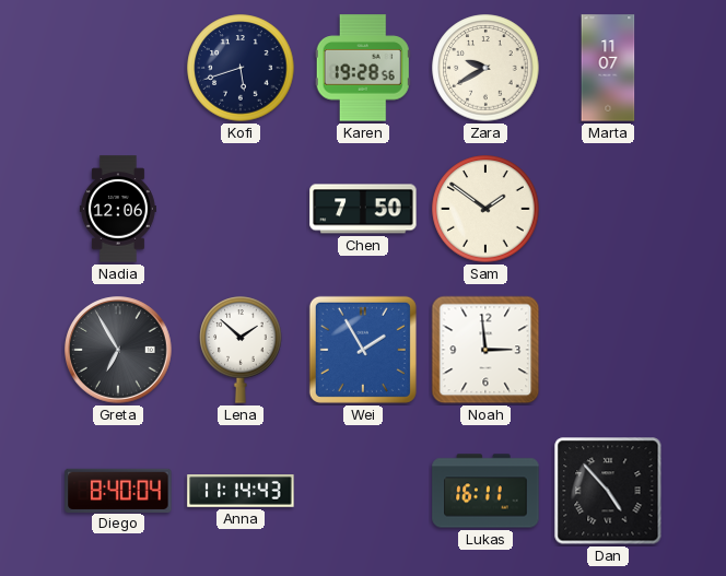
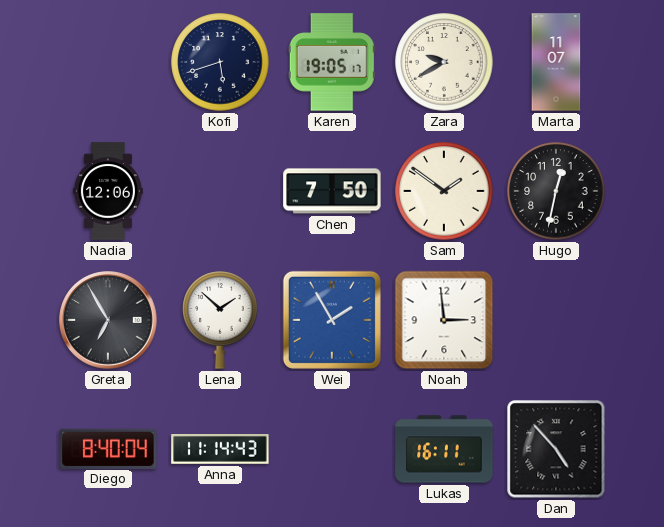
Karen: 19:28 -> 19:05
Hugo: none -> 12:32
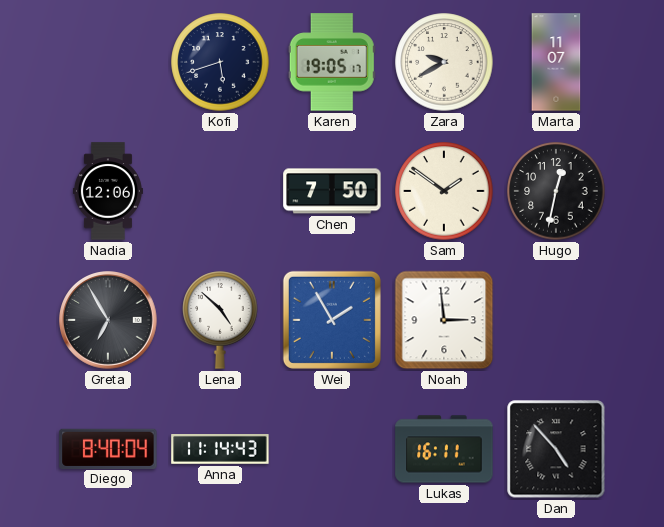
Lena: 1:52 -> 4:52
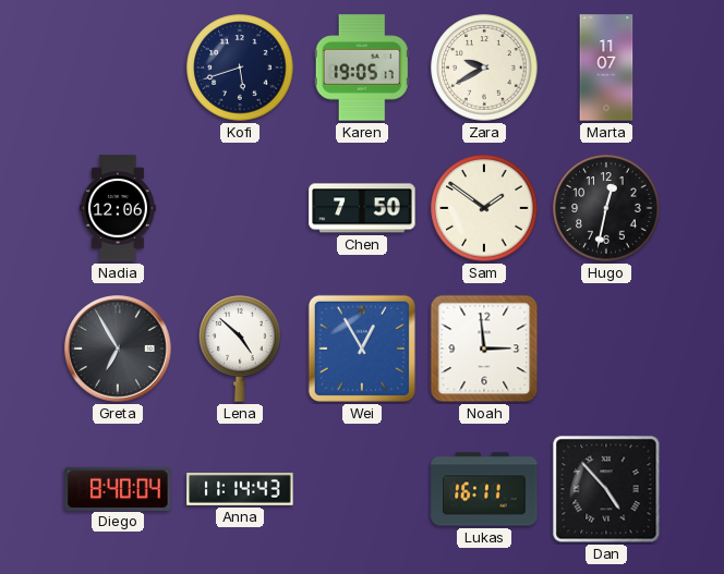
Wei: 1:55 -> 12:55
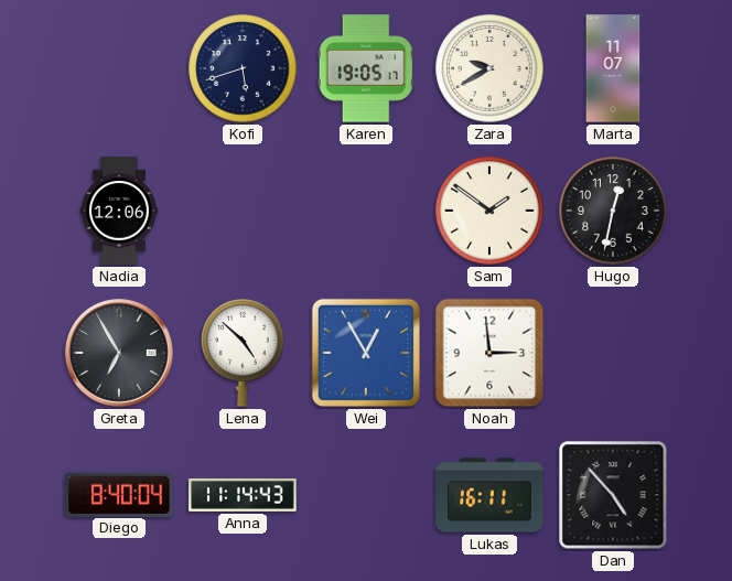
Chen: 7:50 -> none
